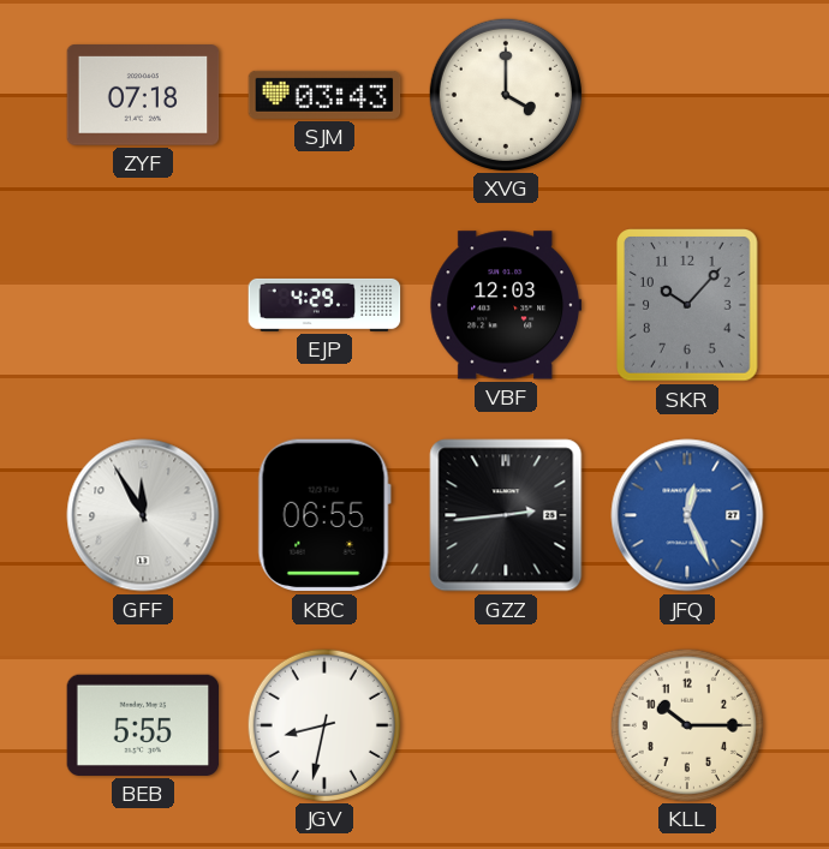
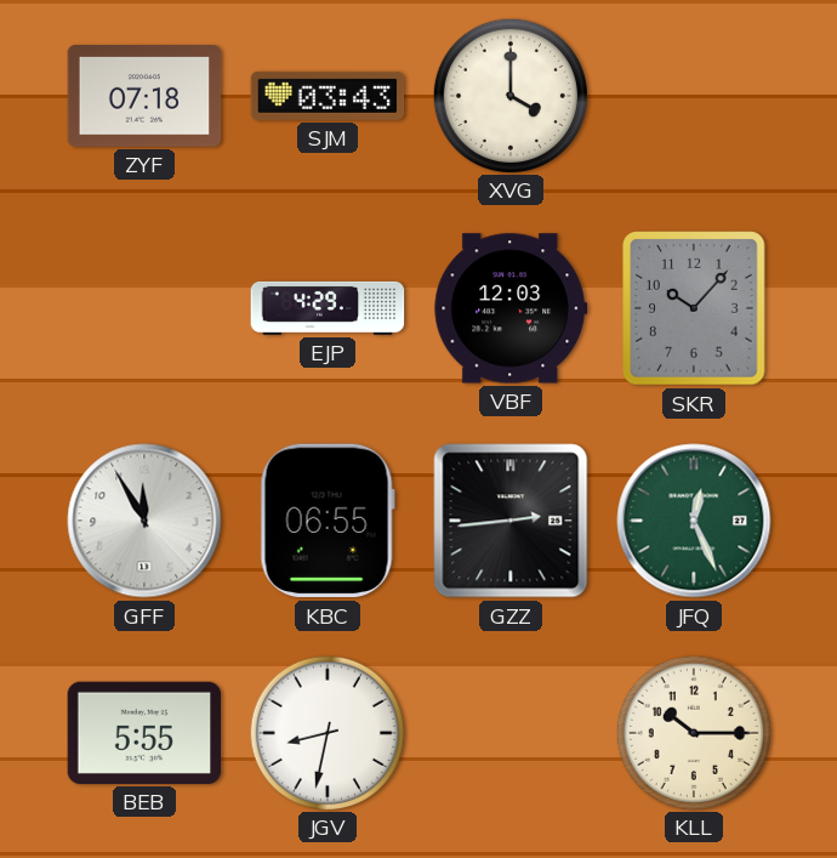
JFQ dial: blue -> green
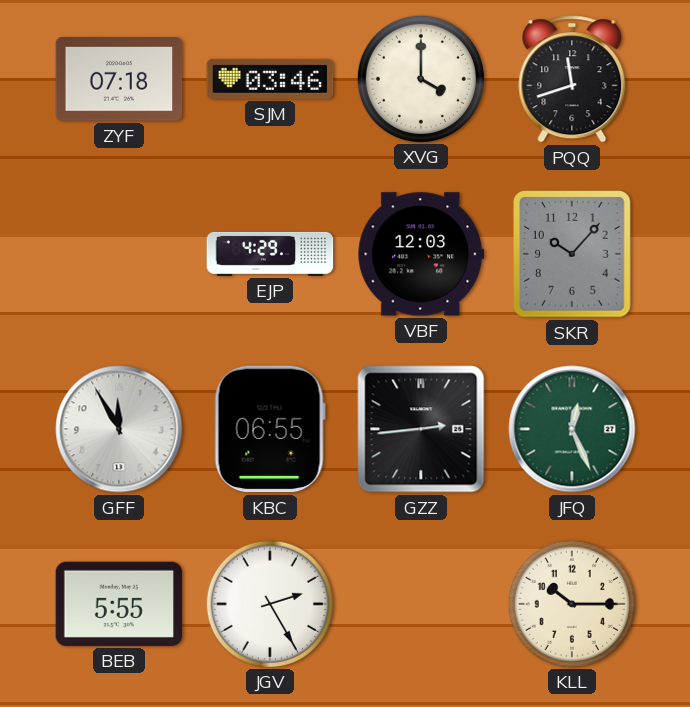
SJM: 03:43 -> 03:46
PQQ: none -> 11:42
JGV: 8:32 -> 2:25
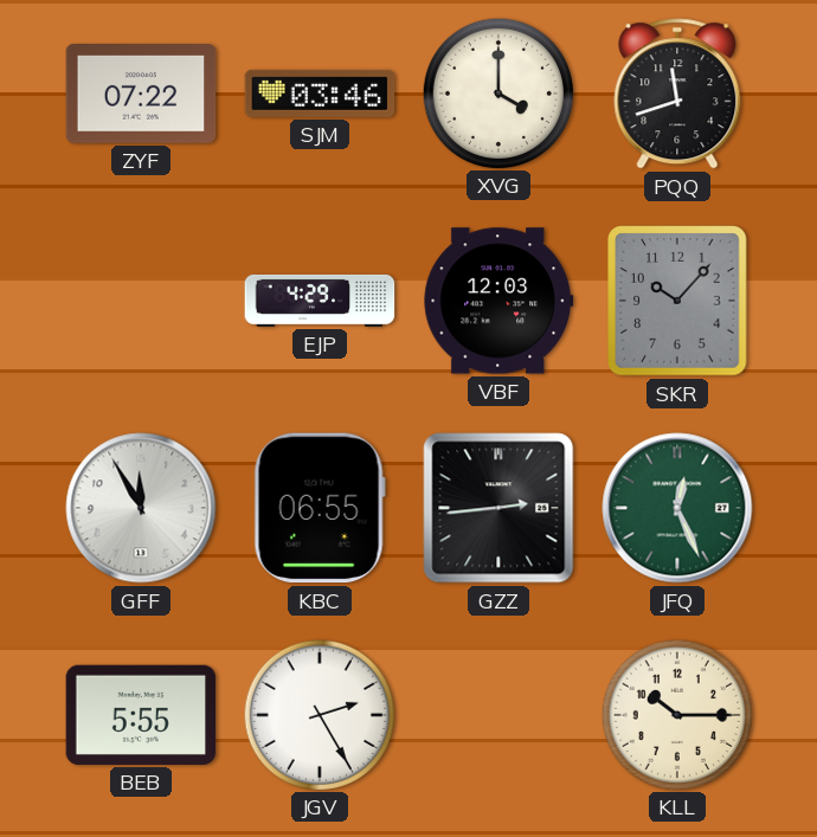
ZYF: 07:18 -> 07:22
